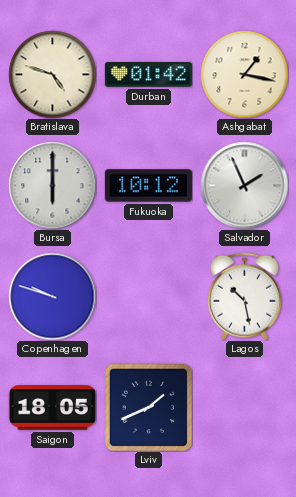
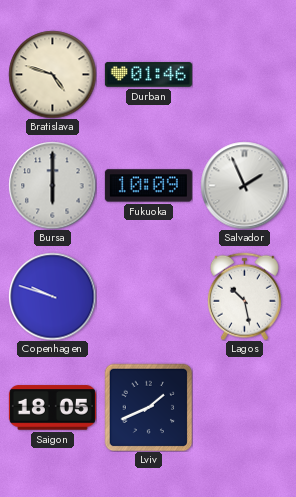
Durban: 01:42 -> 01:46
Ashgabat: 1:17 -> none
Fukuoka: 10:12 -> 10:09
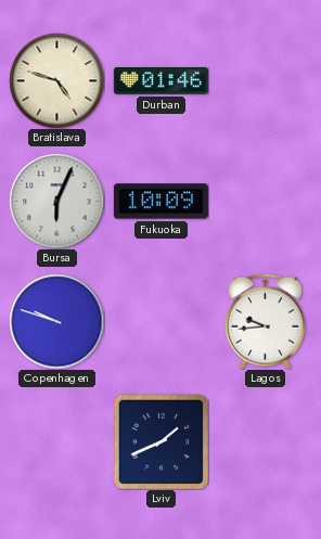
Bursa: 6:00 -> 6:04
Salvador: 1:56 -> none
Lagos: 10:28 -> 9:44
Saigon: 18:05 -> none
